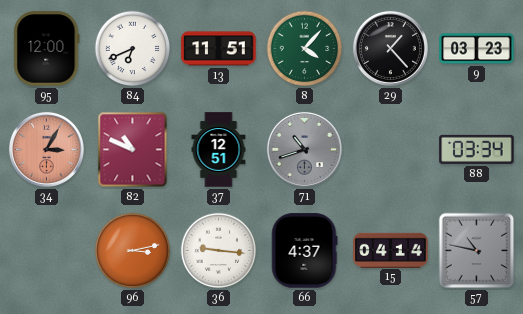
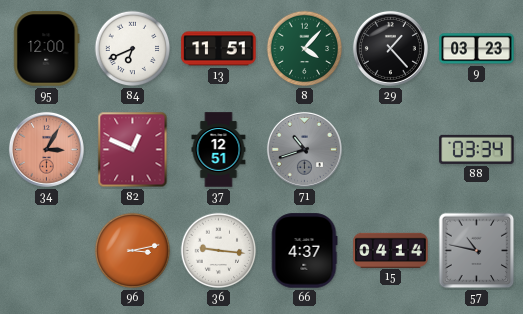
82: 10:49 -> 12:49
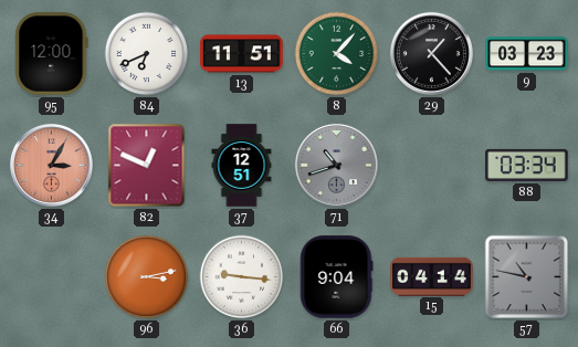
66: 4:37 -> 9:04
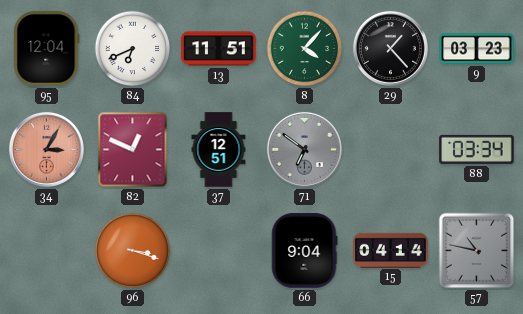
95: 12:00 -> 12:04
71: 10:42 -> 6:51
96: 3:13 -> 3:18
36: 9:16 -> none
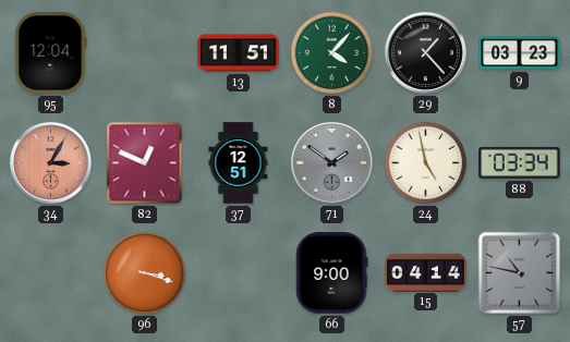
84: 6:41 -> none
71: 6:51 -> 1:51
24: none -> 4:58
66: 9:04 -> 9:00
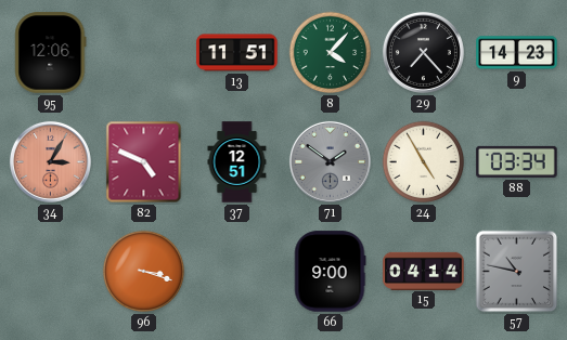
95: 12:04 -> 12:06
29: 1:23 -> 7:23
9: 03:23 -> 14:23
82: 12:49 -> 4:49
24: 4:58 -> 4:55
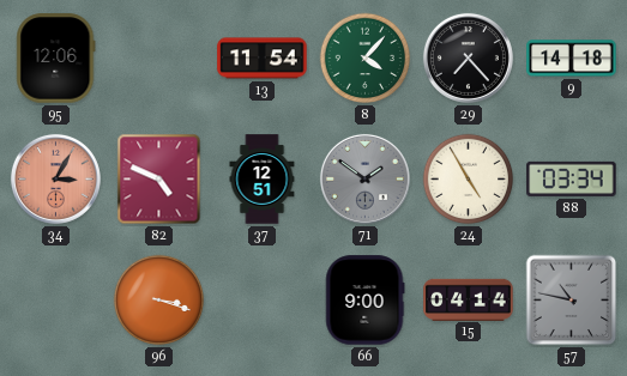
13: 11:51 -> 11:54
9: 14:23 -> 14:18
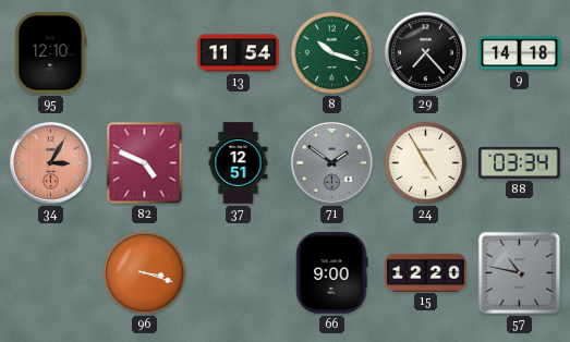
95: 12:06 -> 12:10
8: 4:07 -> 10:18
15: 04:14 -> 12:20
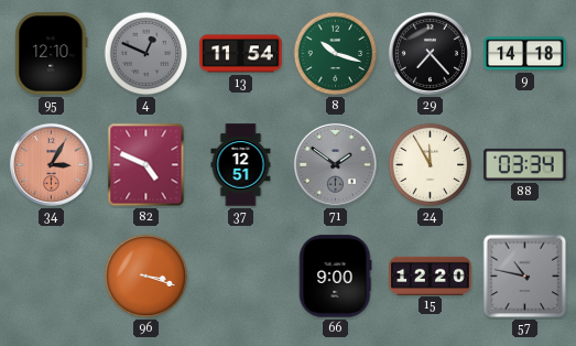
4: none -> 12:49
24: 4:55 -> 11:55
